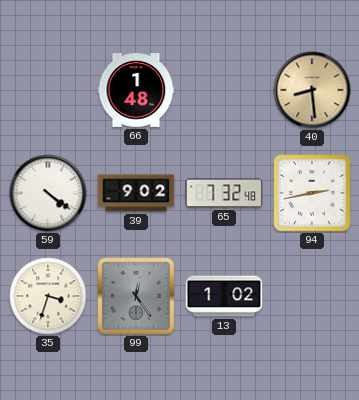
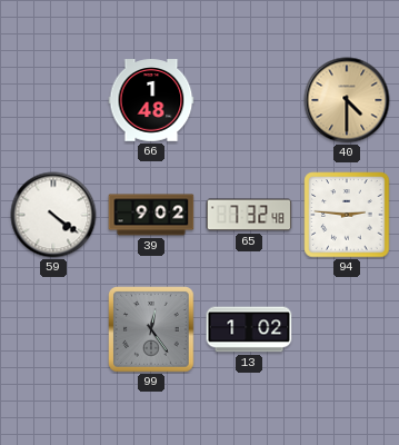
40: 8:29 -> 4:30
94: 2:43 -> 2:46
35: 3:33 -> none
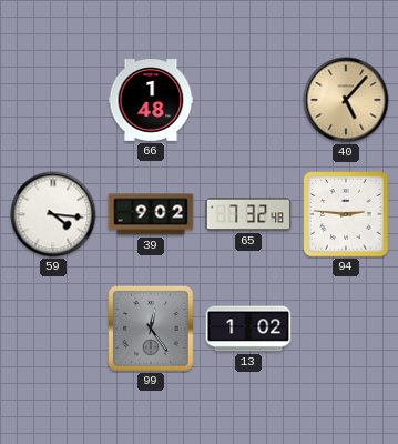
40: 4:30 -> 5:07
59: 4:21 -> 4:16
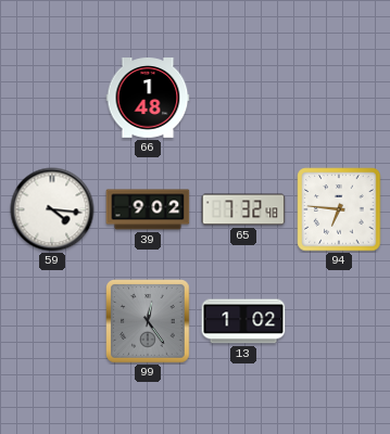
40: 5:07 -> none
94: 2:46 -> 6:46
